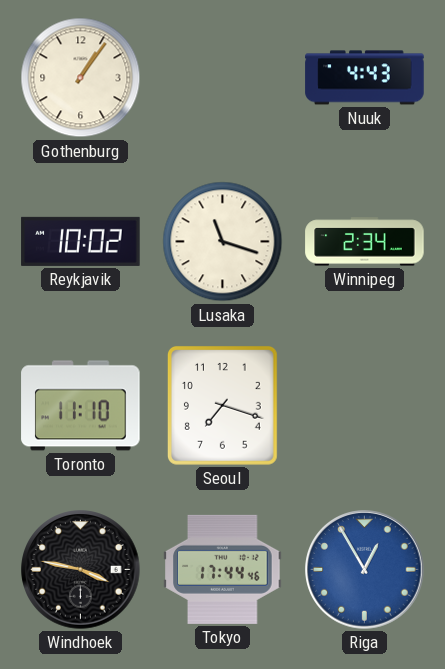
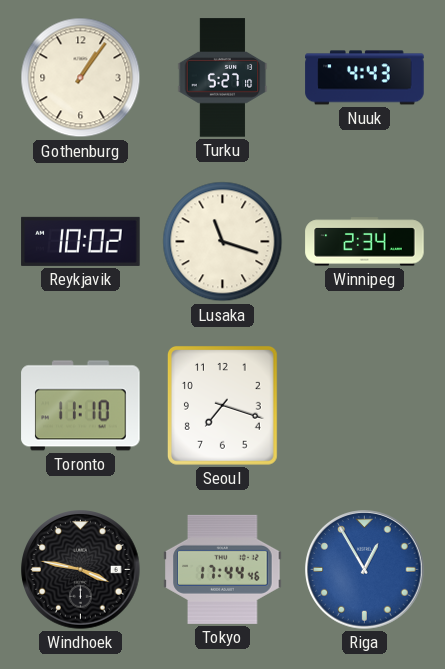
Turku: none -> 5:27
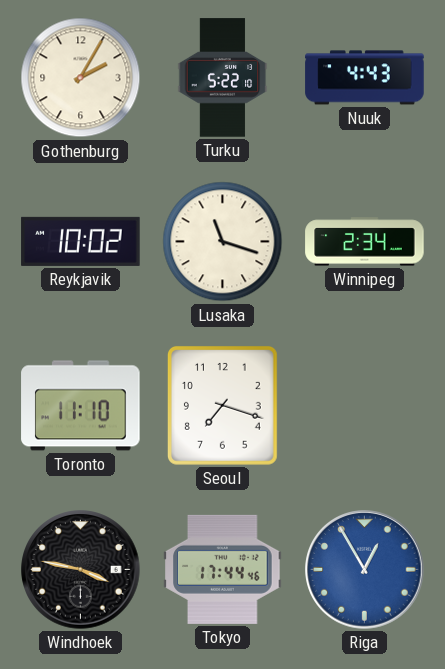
Gothenburg: 1:06 -> 2:05
Turku: 5:27 -> 5:22
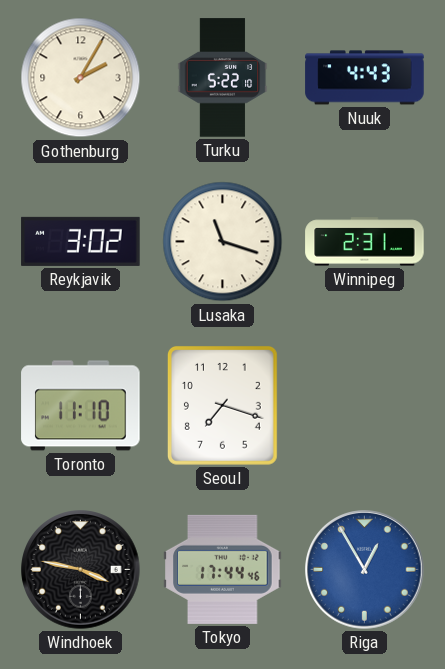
Reykjavik: 10:02 -> 3:02
Winnipeg: 2:34 -> 2:31
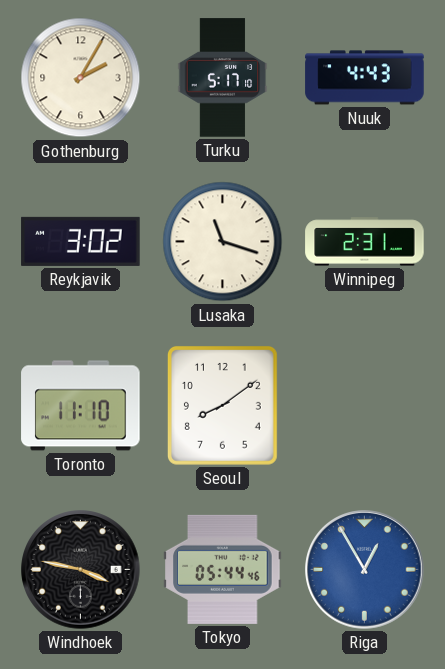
Turku: 5:22 -> 5:17
Seoul: 7:18 -> 8:09
Tokyo: 17:44 -> 05:44
